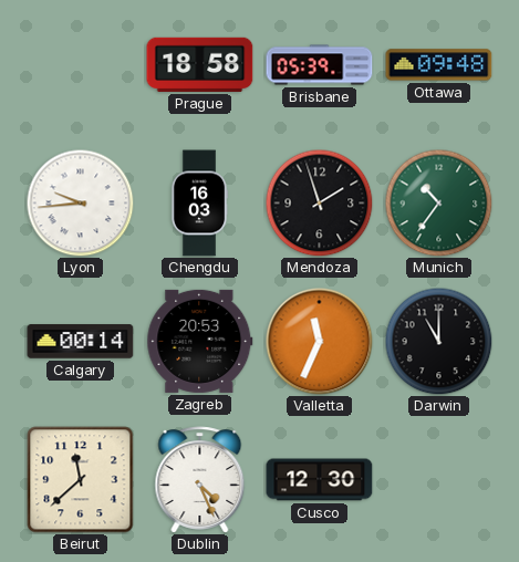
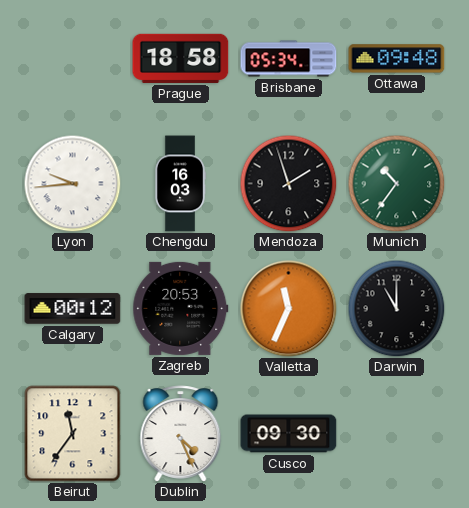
Brisbane: 05:39 -> 05:34
Calgary: 00:14 -> 00:12
Beirut: 11:38 -> 11:36
Cusco: 12:30 -> 09:30
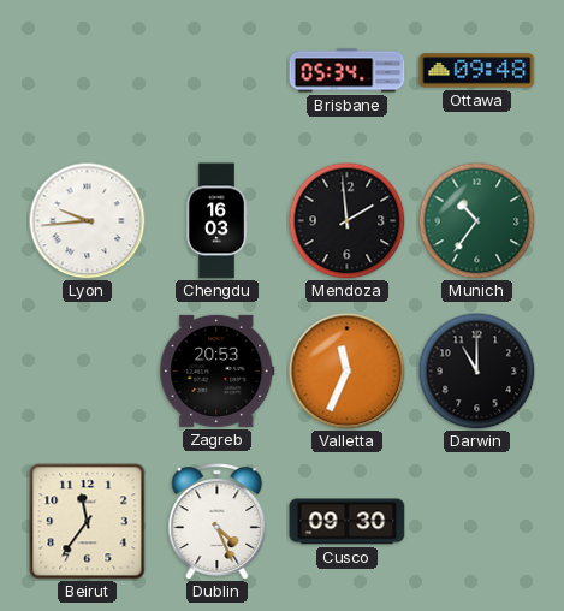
Prague: 18:58 -> none
Mendoza: 1:57 -> 1:59
Calgary: 00:12 -> none
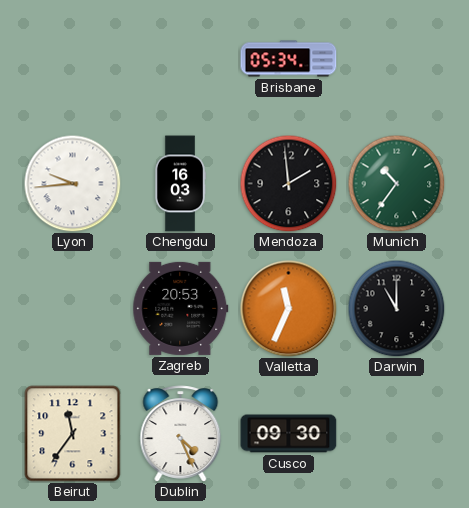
Ottawa: 09:48 -> none
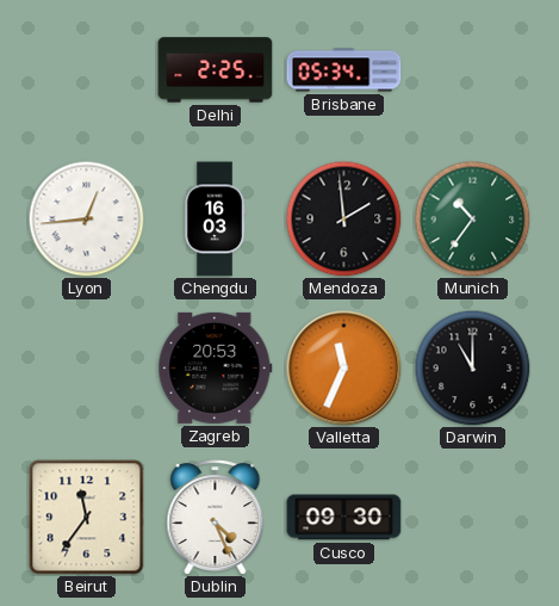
Delhi: none -> 2:25
Lyon: 9:44 -> 12:44
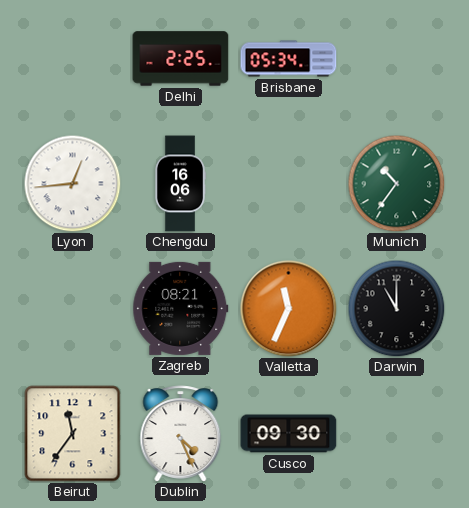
Chengdu: 16:03 -> 16:06
Mendoza: 1:59 -> none
Zagreb: 20:53 -> 08:21
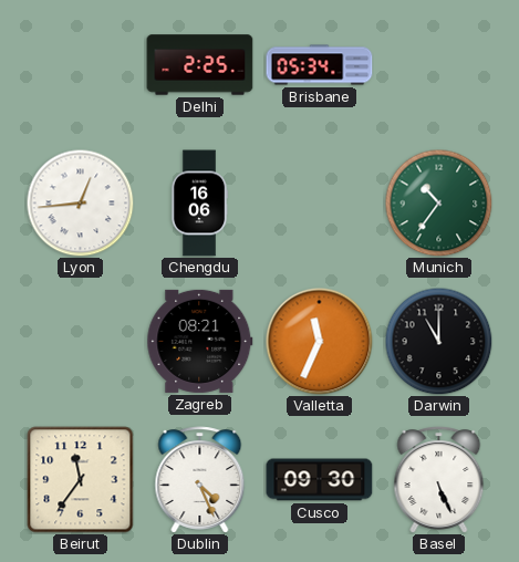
Basel: none -> 5:26
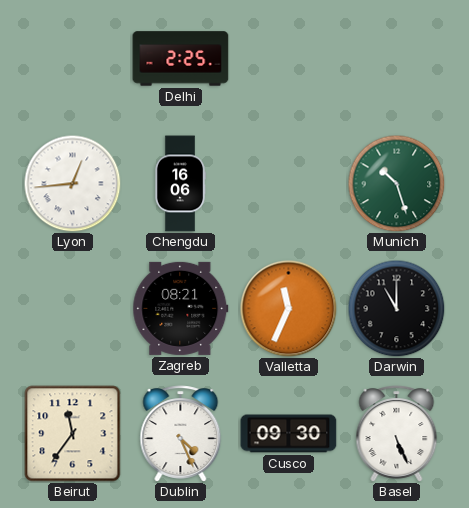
Brisbane: 05:34 -> none
Munich: 10:36 -> 10:27
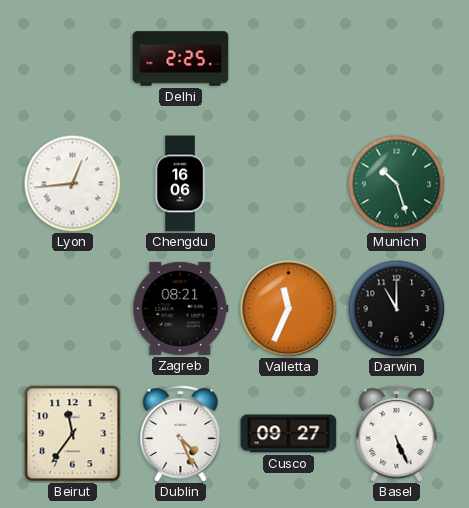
Cusco: 09:30 -> 09:27
